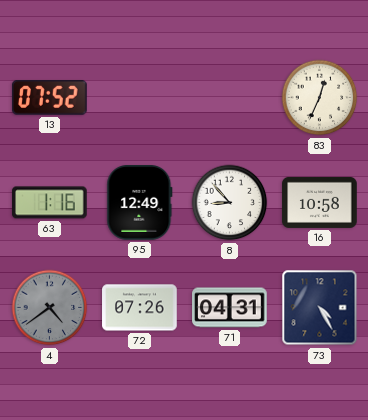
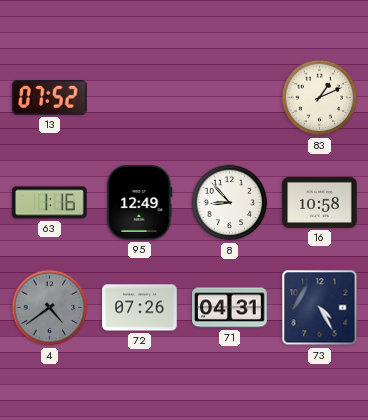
83: 12:34 -> 1:11
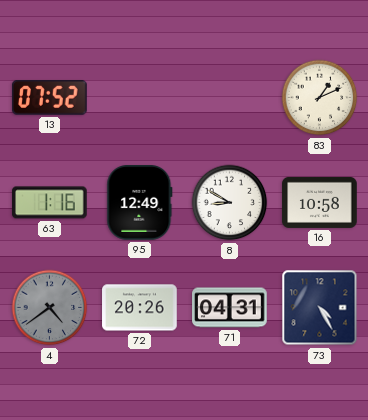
8: 8:53 -> 8:50
72: 07:26 -> 20:26
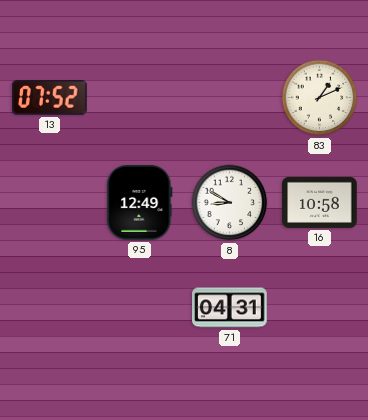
63: 1:16 -> none
4: 4:39 -> none
72: 20:26 -> none
73: 4:25 -> none
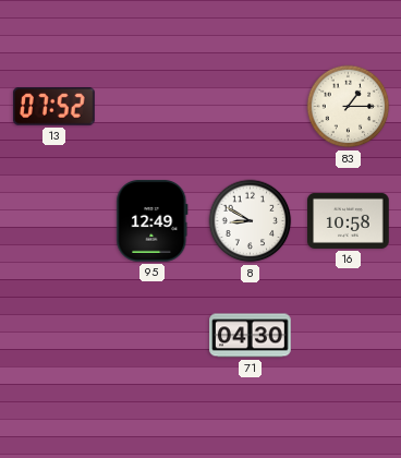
83: 1:11 -> 1:15
71: 04:31 -> 04:30
